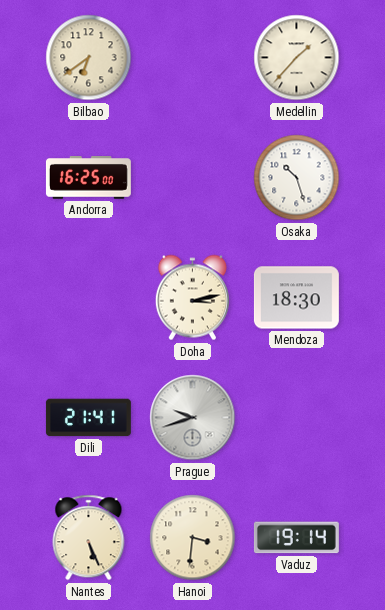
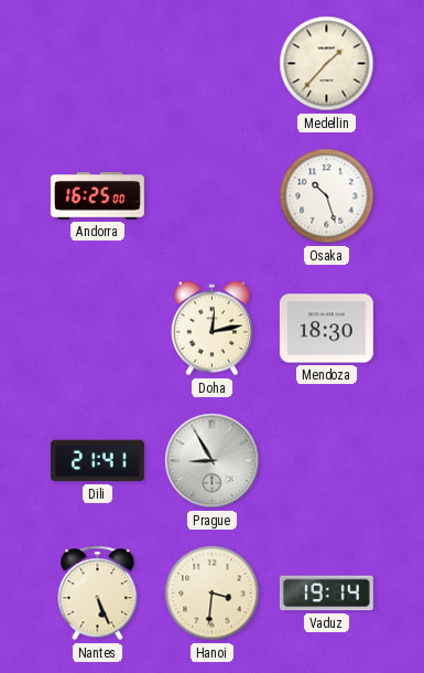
Bilbao: 6:39 -> none
Doha: 3:13 -> 12:13
Prague: 9:42 -> 8:55
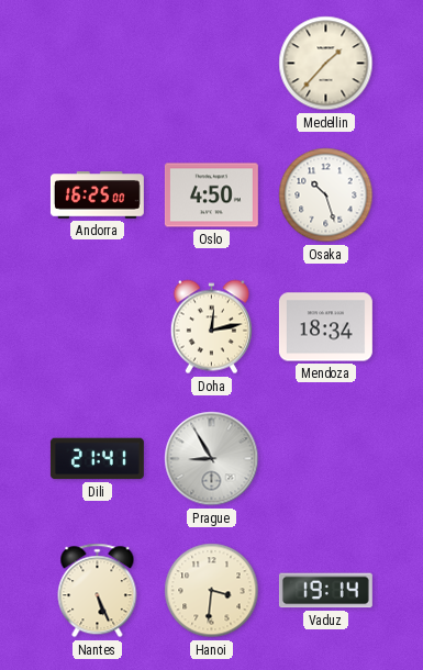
Oslo: none -> 4:50
Mendoza: 18:30 -> 18:34
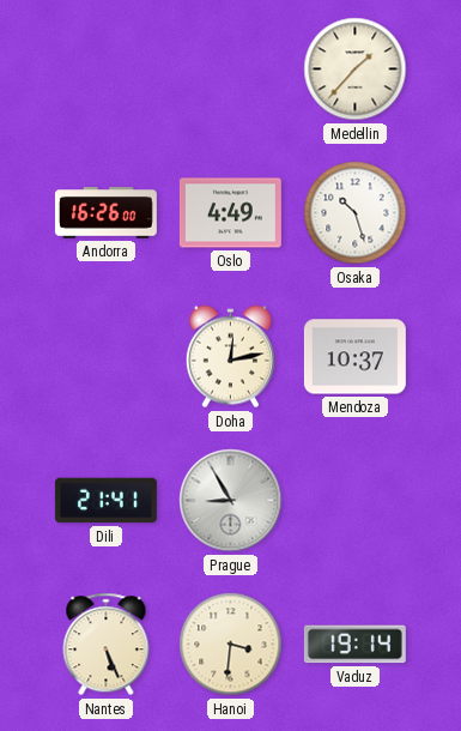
Andorra: 16:25 -> 16:26
Oslo: 4:50 -> 4:49
Mendoza: 18:34 -> 10:37
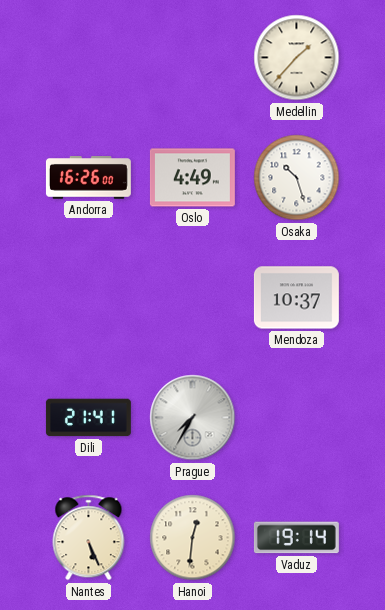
Doha: 12:13 -> none
Prague: 8:55 -> 7:35
Hanoi: 3:31 -> 12:31
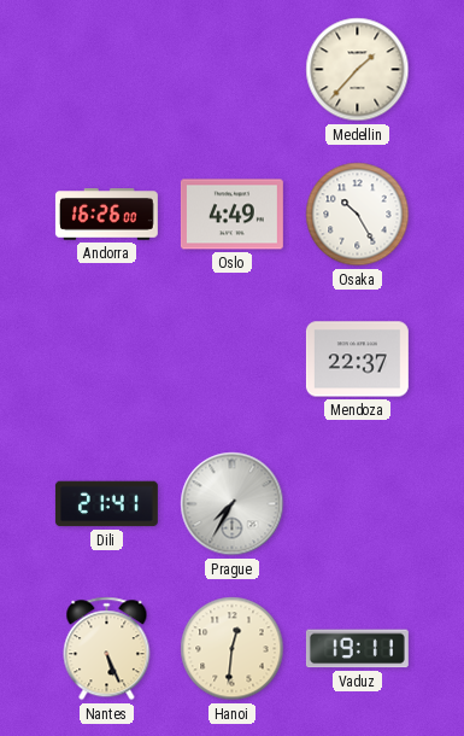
Osaka: 10:27 -> 10:25
Mendoza: 10:37 -> 22:37
Vaduz: 19:14 -> 19:11
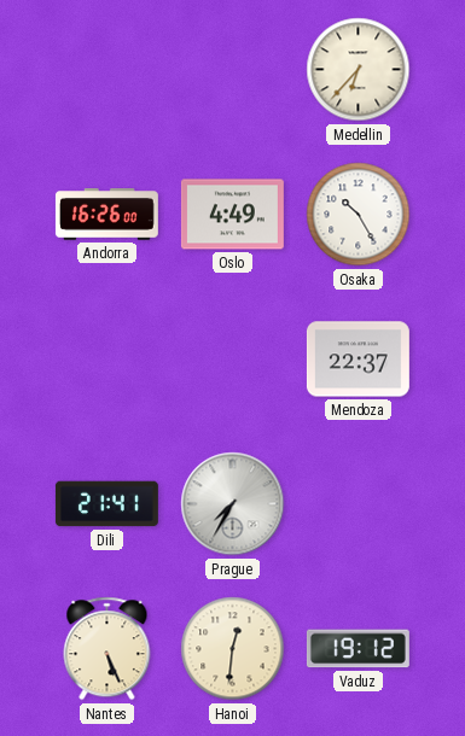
Medellin: 1:37 -> 6:37
Vaduz: 19:11 -> 19:12
